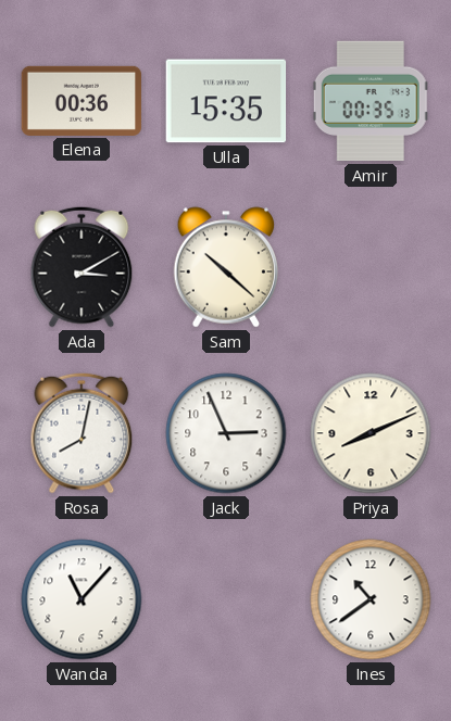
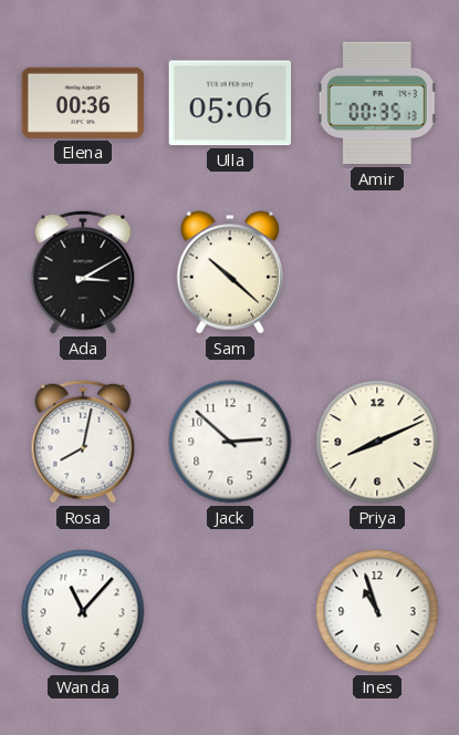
Ulla: 15:35 -> 05:06
Jack: 2:56 -> 2:52
Ines: 10:39 -> 10:57
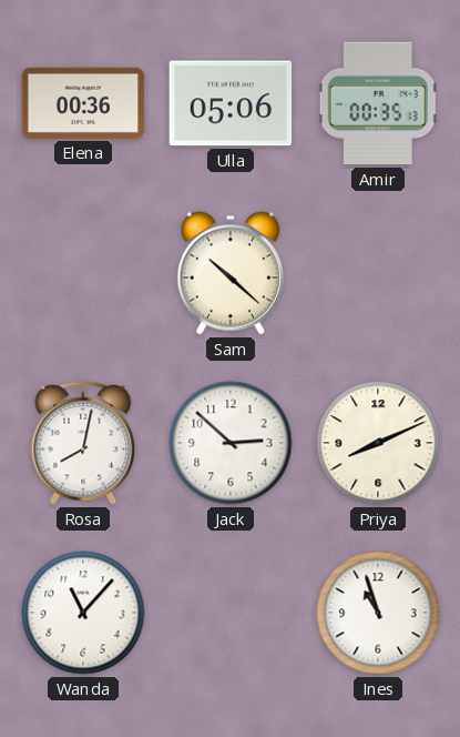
Ada: 3:10 -> none
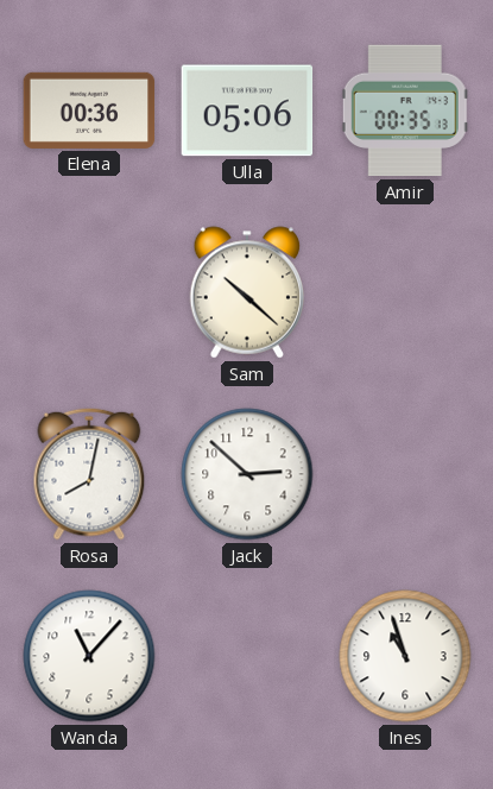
Priya: 8:11 -> none
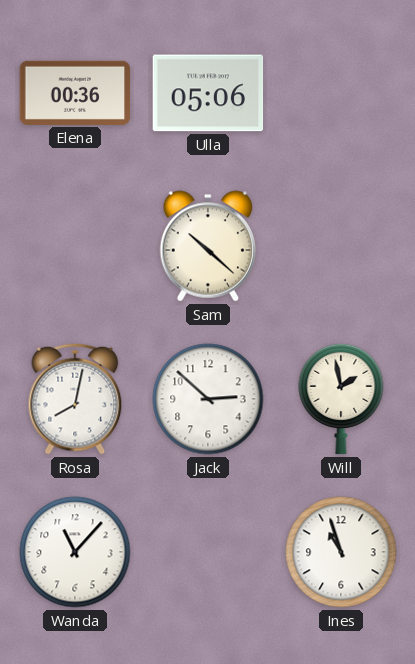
Amir: 00:35 -> none
Will: none -> 1:58
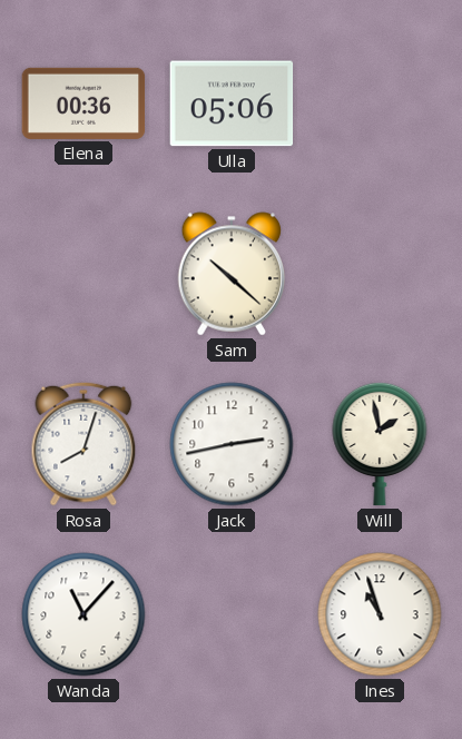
Rosa: 8:02 -> 8:03
Jack: 2:52 -> 2:43
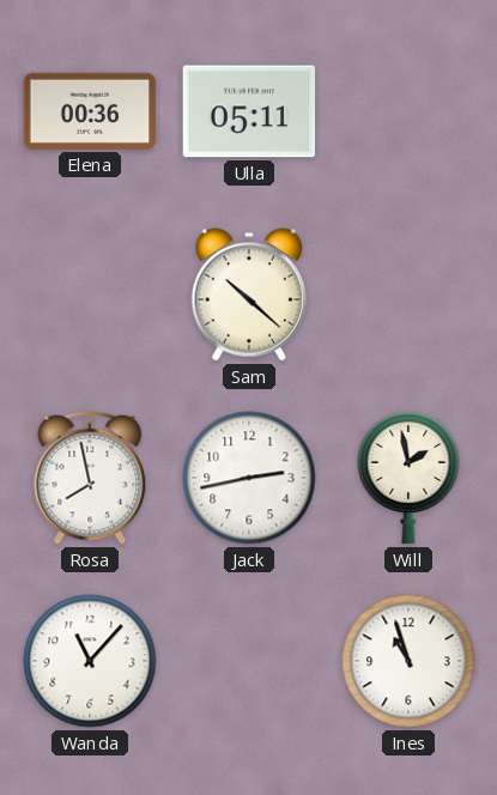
Ulla: 05:06 -> 05:11
Rosa: 8:03 -> 7:58
